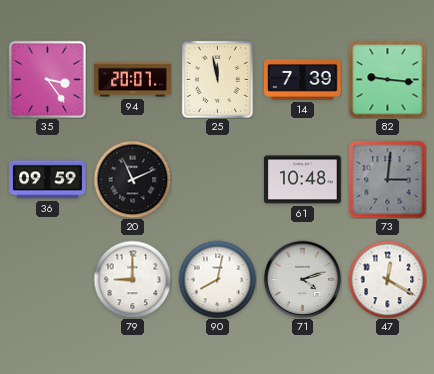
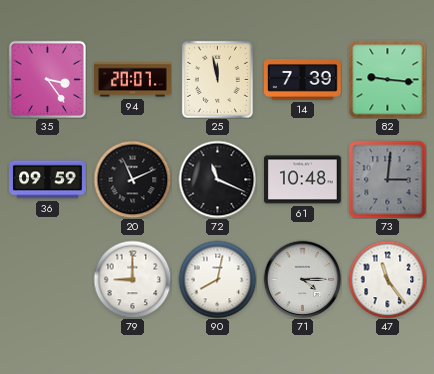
72: none -> 11:19
71: 4:12 -> 4:15
47: 12:20 -> 11:24
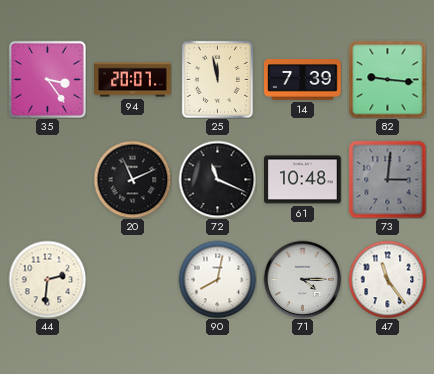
36: 09:59 -> none
44: none -> 2:31
79: 9:00 -> none
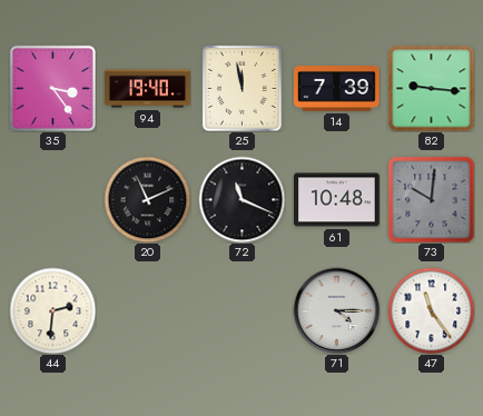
94: 20:07 -> 19:40
73: 3:01 -> 10:01
90: 8:02 -> none
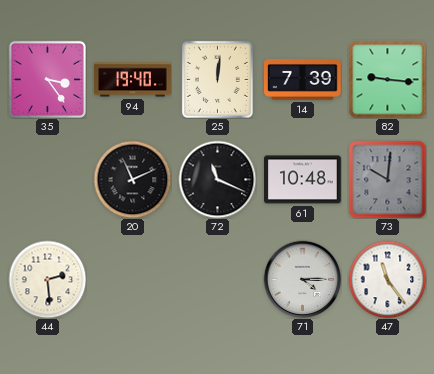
25: 11:58 -> 12:01
44: 2:31 -> 2:29
